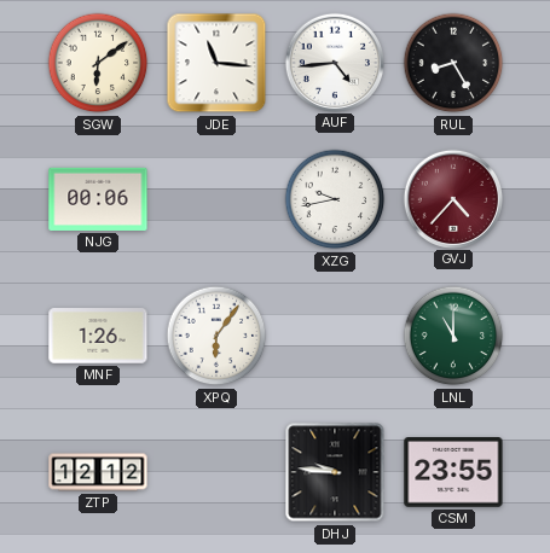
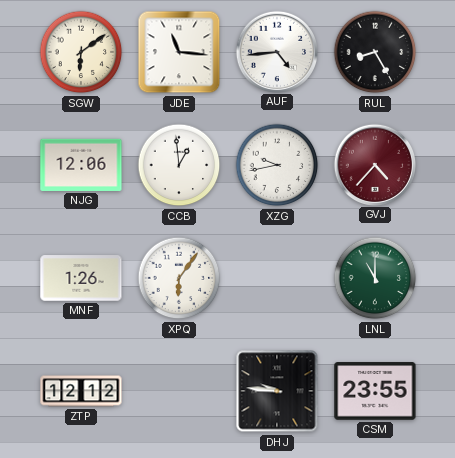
NJG: 00:06 -> 12:06
CCB: none -> 12:59
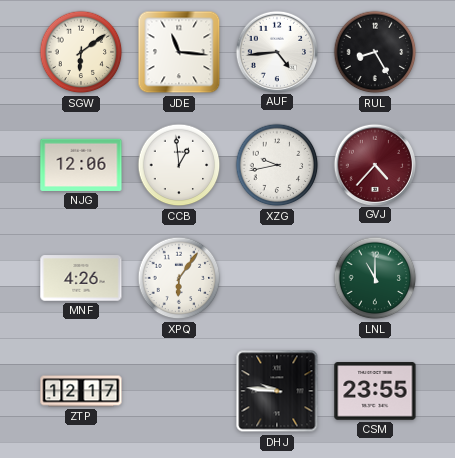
MNF: 1:26 -> 4:26
ZTP: 12:12 -> 12:17
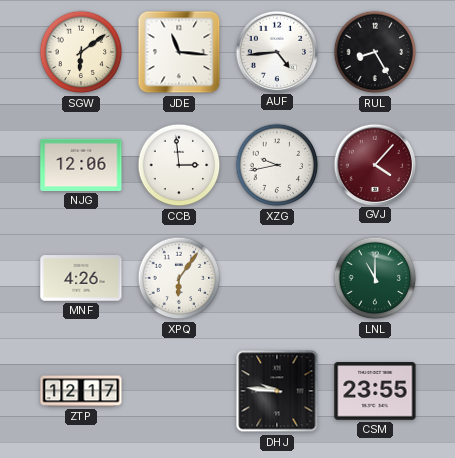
CCB: 12:59 -> 2:59
GVJ: 4:37 -> 4:07
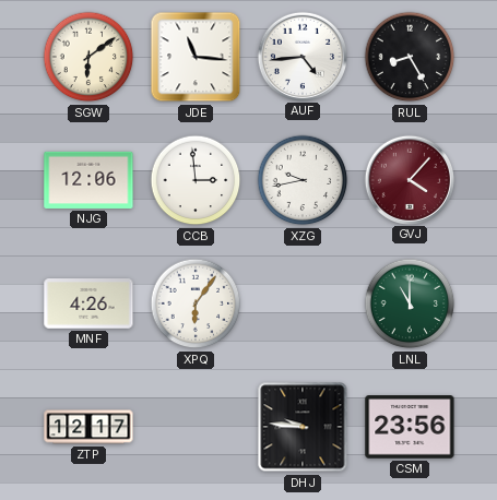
CSM: 23:55 -> 23:56
